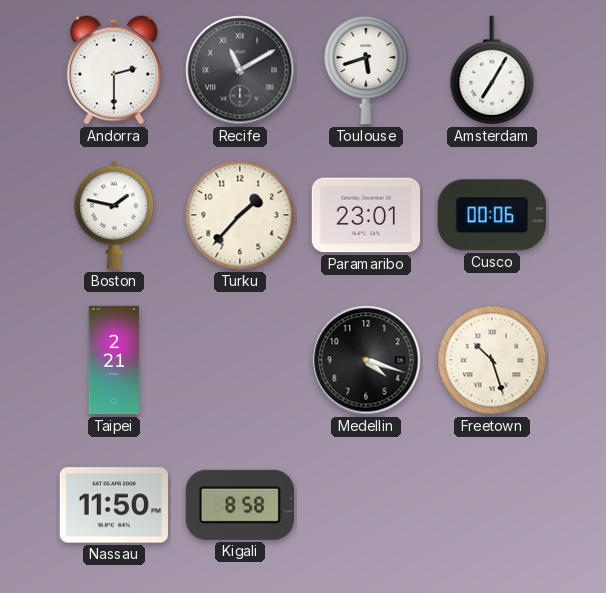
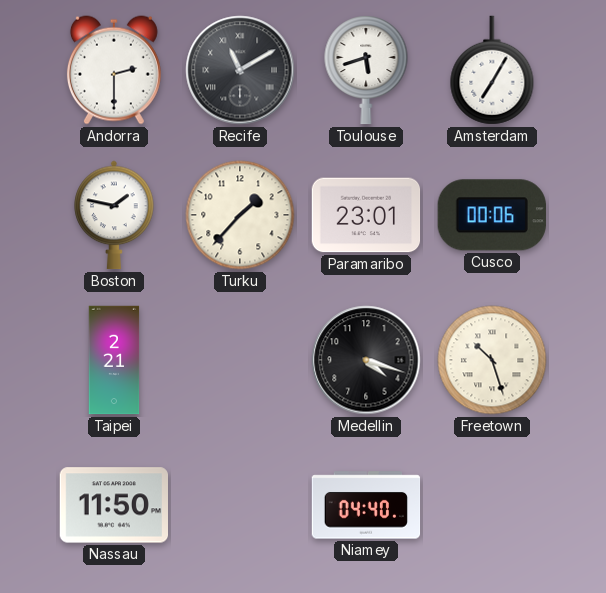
Kigali: 8:58 -> none
Niamey: none -> 04:40
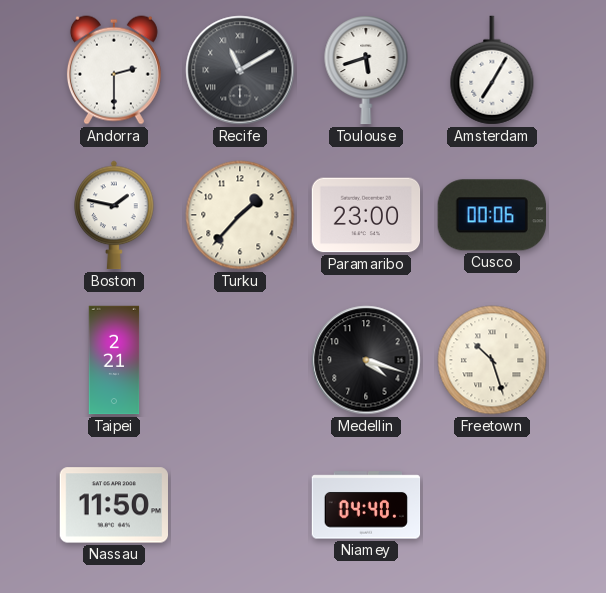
Paramaribo: 23:01 -> 23:00
